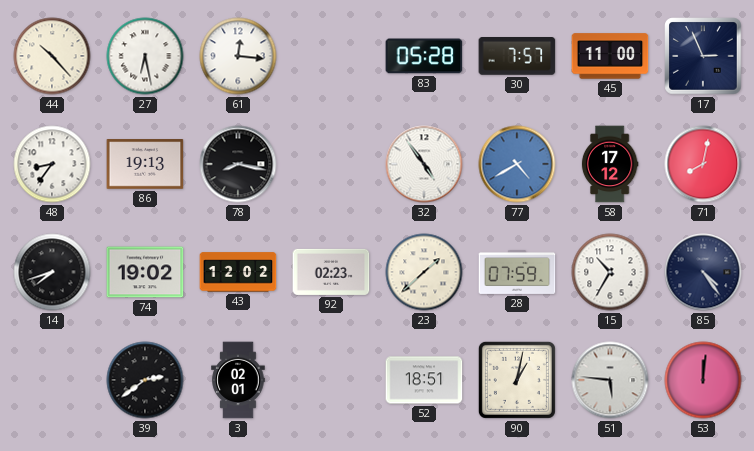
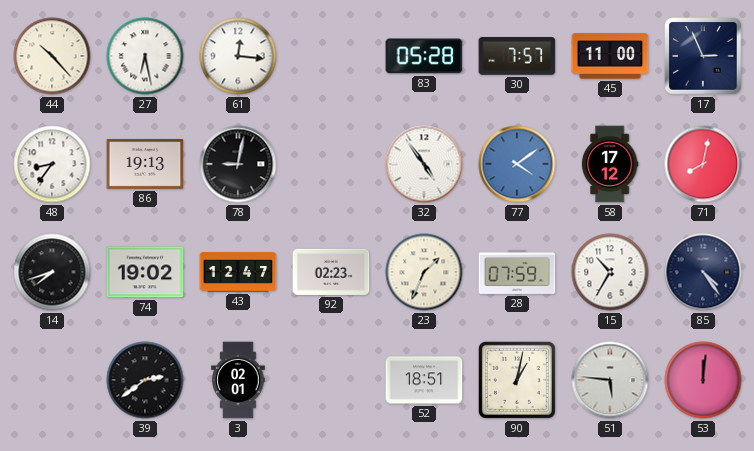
78: 8:17 -> 9:02
77: 4:40 -> 4:09
43: 12:02 -> 12:47
23: 1:38 -> 1:34
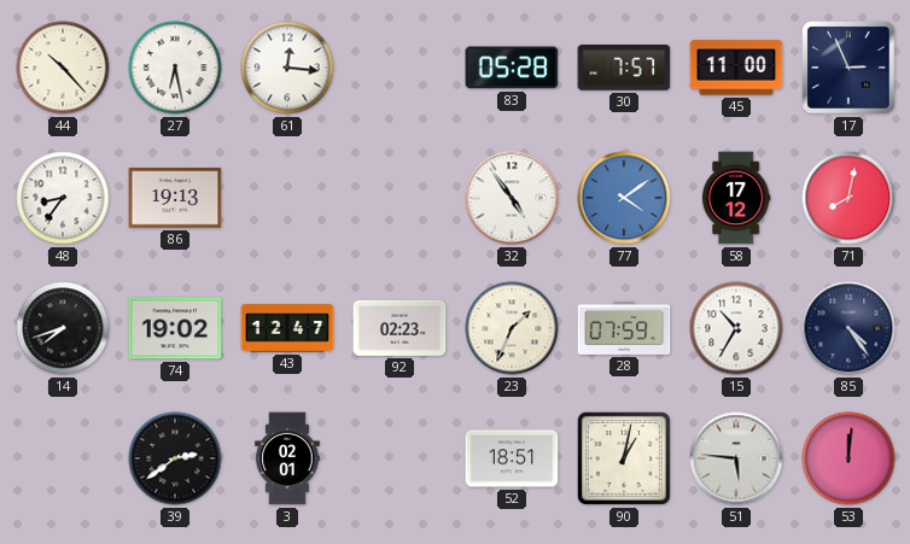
78: 9:02 -> none
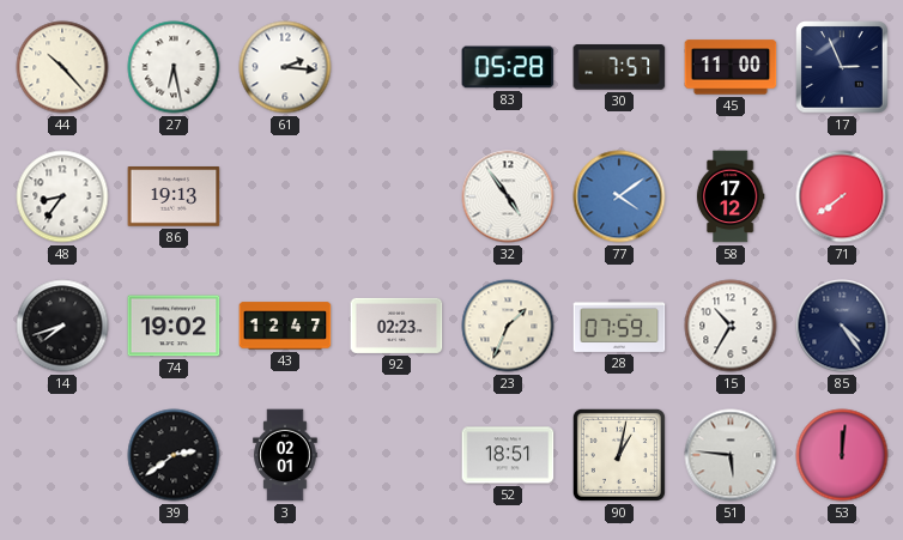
61: 12:16 -> 2:16
71: 8:02 -> 7:39
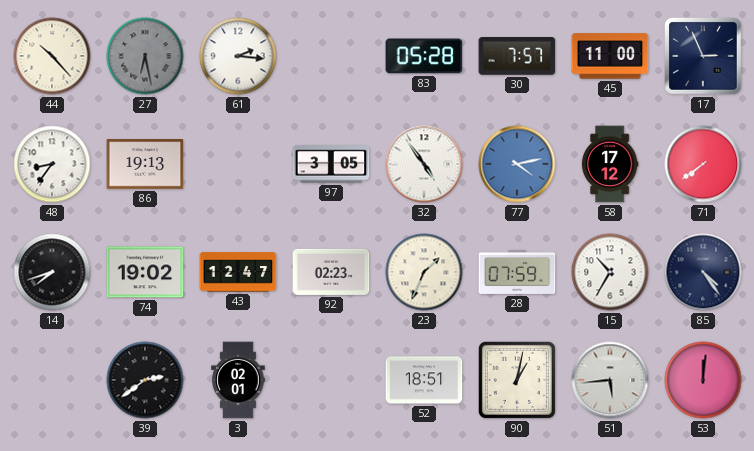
27 dial: white -> grey
97: none -> 3:05
77: 4:09 -> 4:13
51: 5:46 -> 5:44
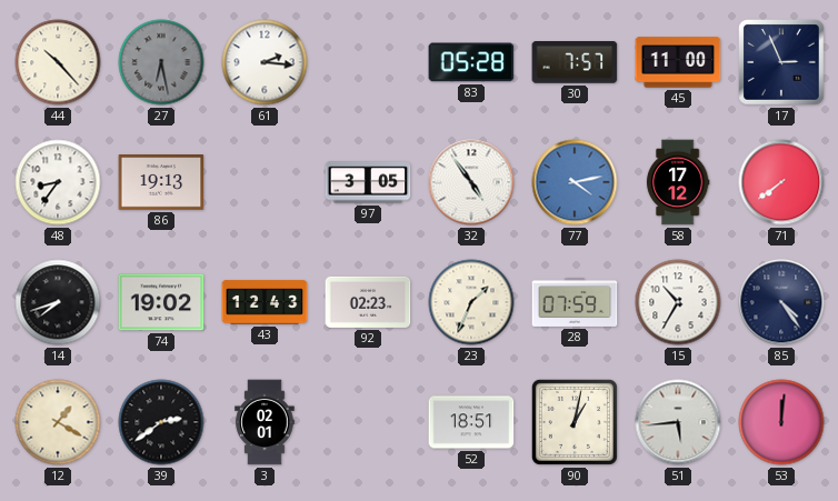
43: 12:47 -> 12:43
12: none -> 1:20
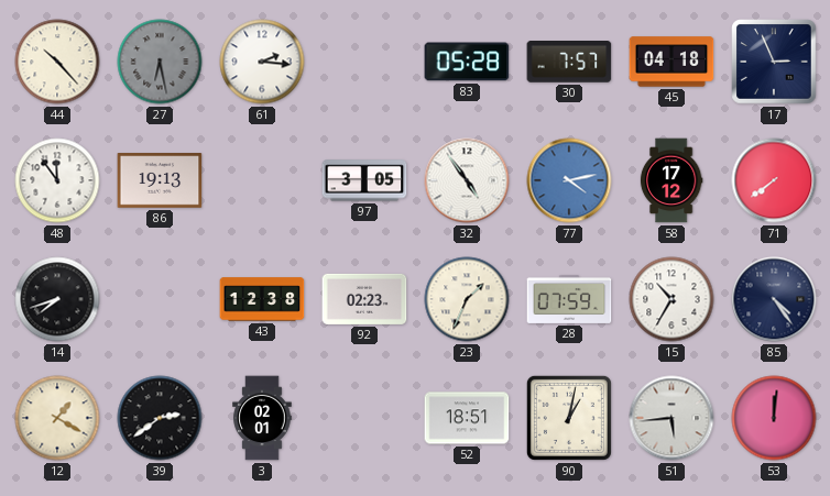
45: 11:00 -> 04:18
48: 8:36 -> 11:54
74: 19:02 -> none
43: 12:43 -> 12:38
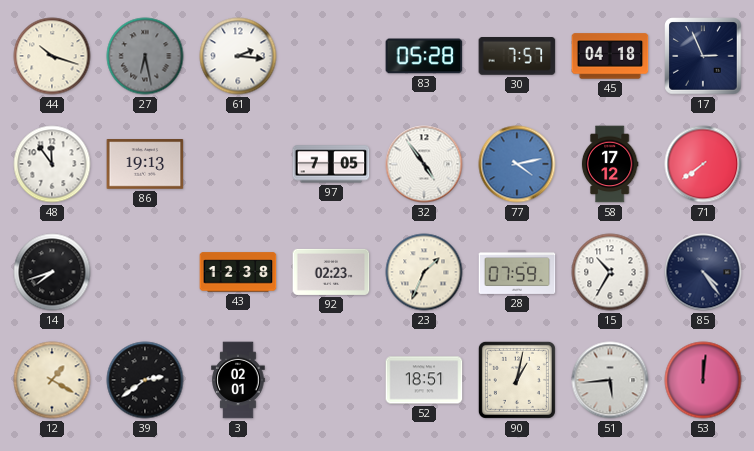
44: 10:23 -> 10:18
97: 3:05 -> 7:05
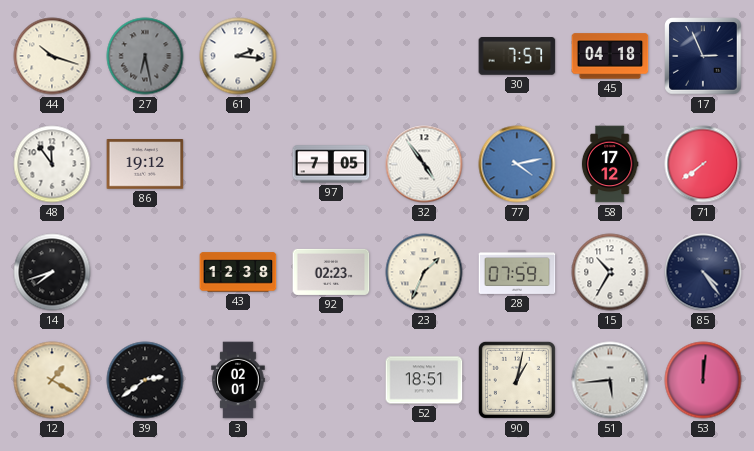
83: 05:28 -> none
86: 19:13 -> 19:12
